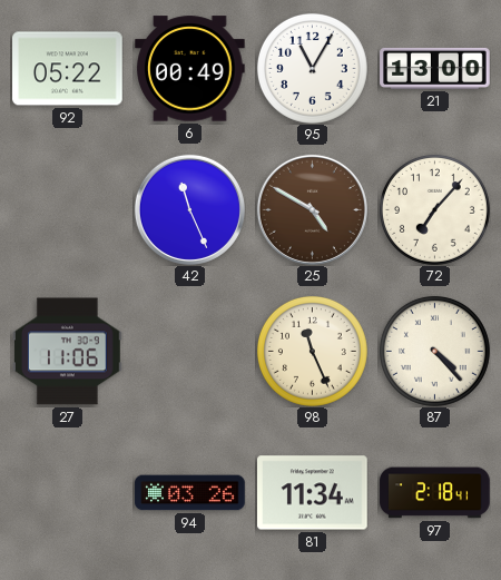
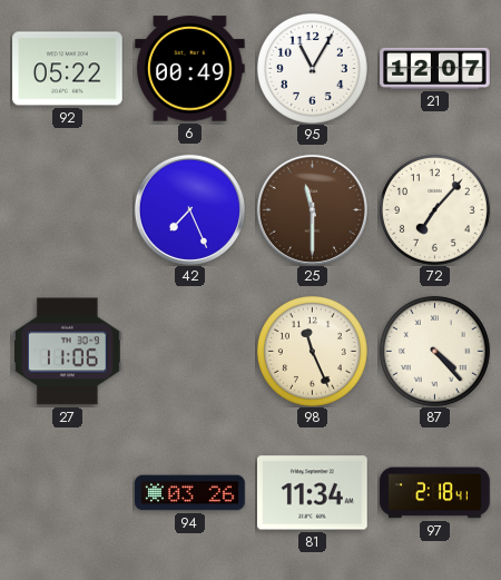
21: 13:00 -> 12:07
42: 11:26 -> 7:26
25: 4:50 -> 11:30
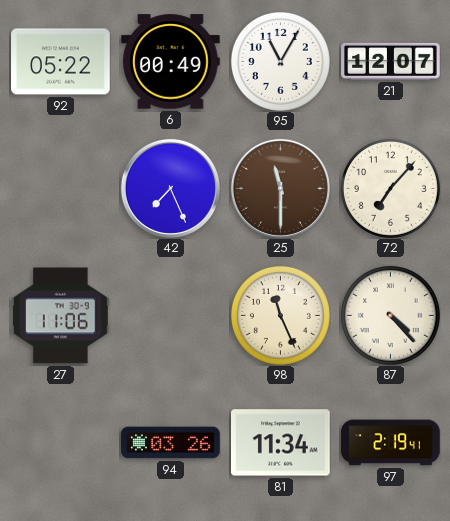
97: 2:18 -> 2:19
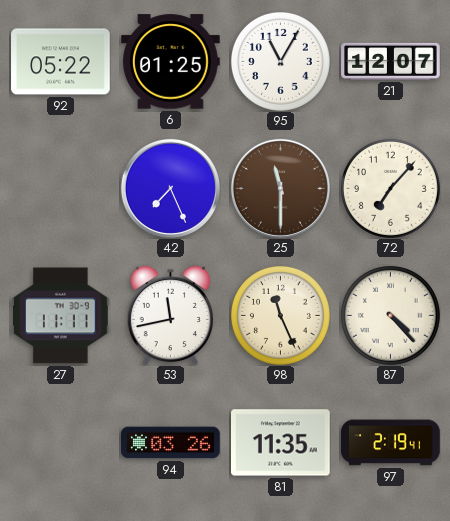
6: 00:49 -> 01:25
27: 11:06 -> 11:11
53: none -> 11:43
81: 11:34 -> 11:35
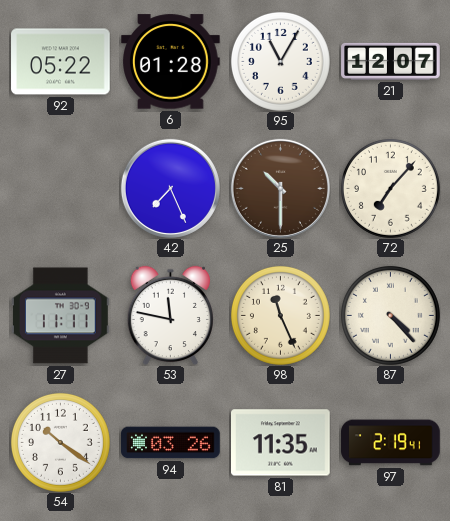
6: 01:25 -> 01:28
25: 11:30 -> 10:30
53: 11:43 -> 11:47
54: none -> 10:21
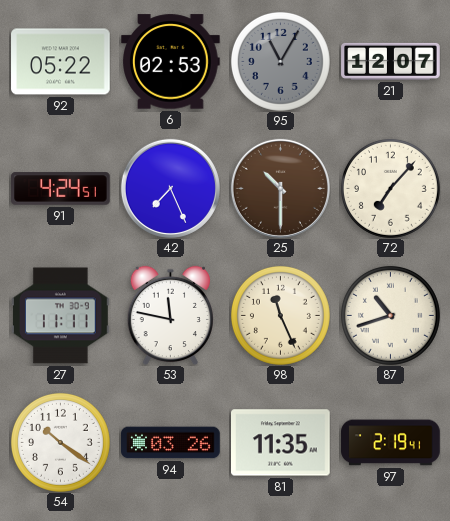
6: 01:28 -> 02:53
95 dial: white -> grey
91: none -> 4:24
87: 4:23 -> 10:42
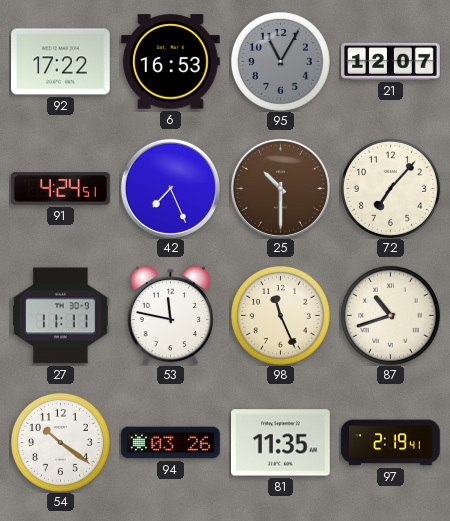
92: 05:22 -> 17:22
6: 02:53 -> 16:53
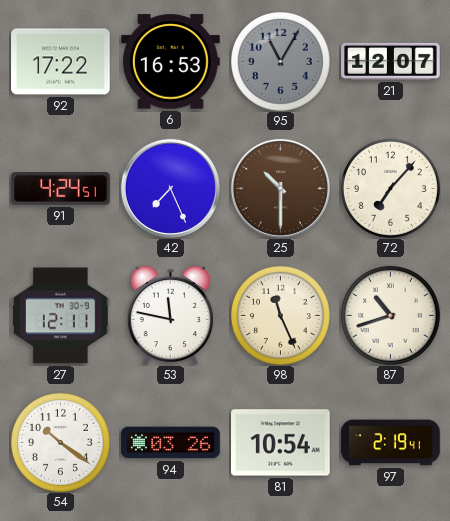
27: 11:11 -> 12:11
81: 11:35 -> 10:54
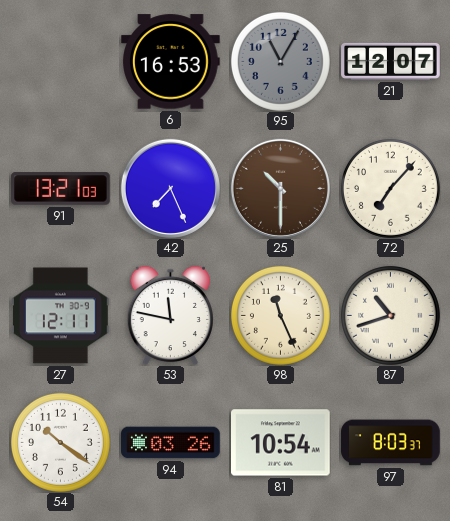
92: 17:22 -> none
91: 4:24 -> 13:21
97: 2:19 -> 8:03
